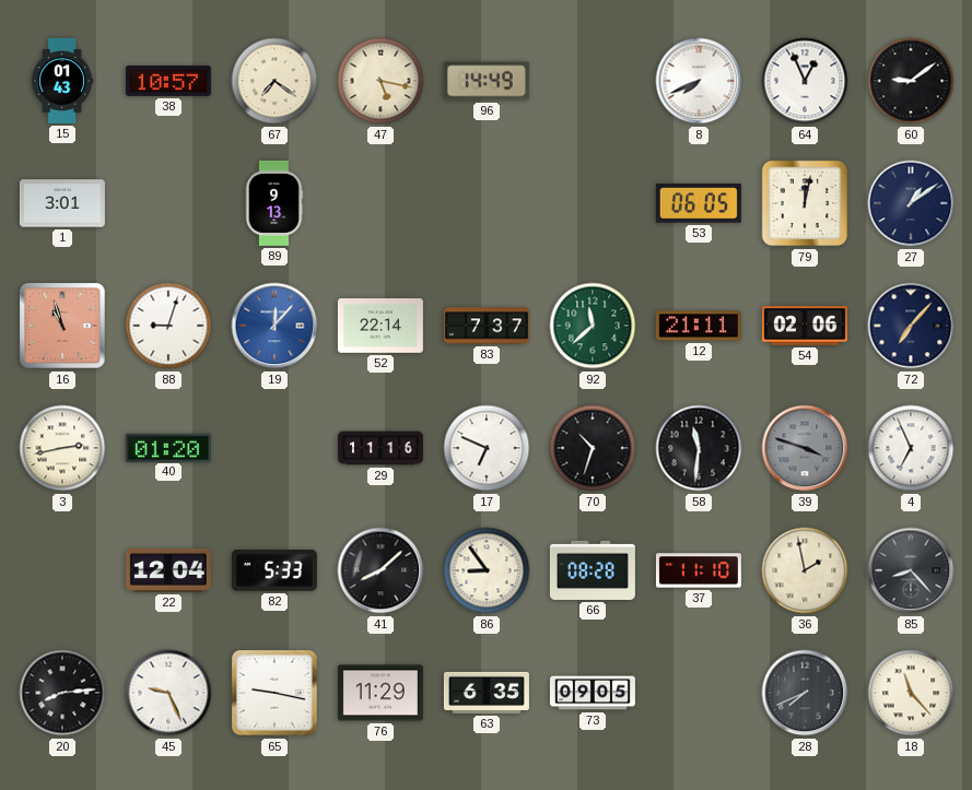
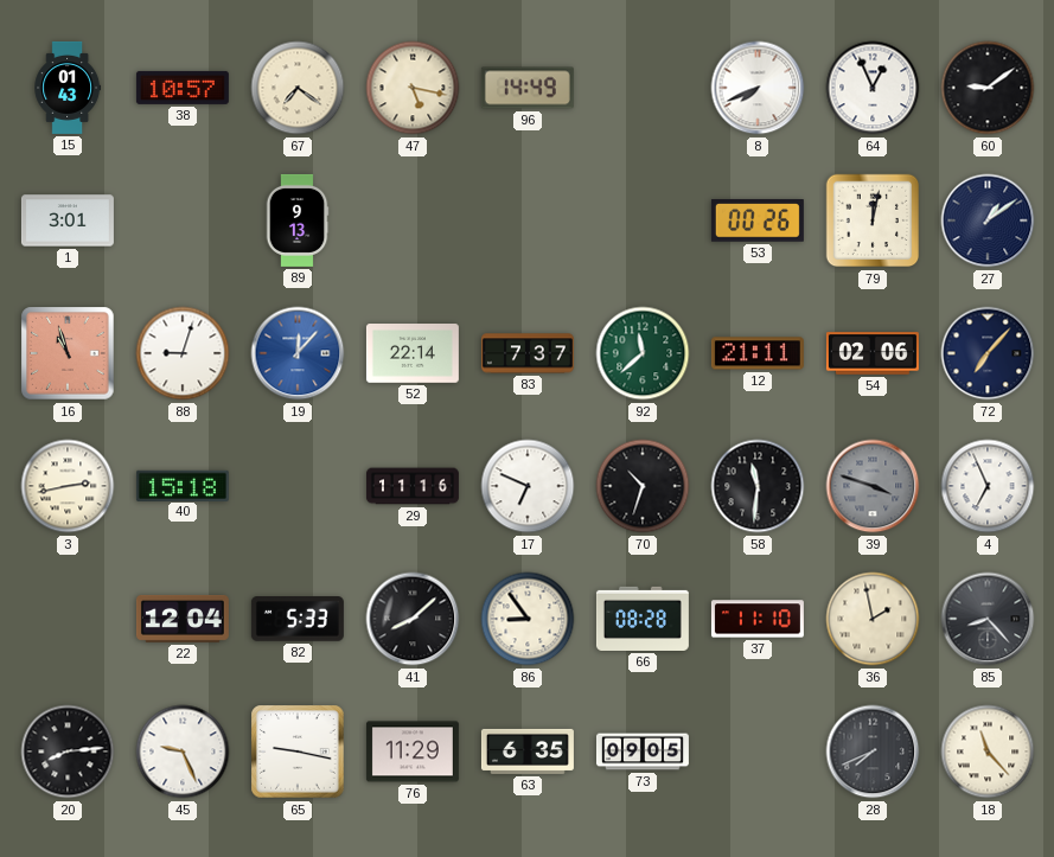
53: 06:05 -> 00:26
40: 01:20 -> 15:18
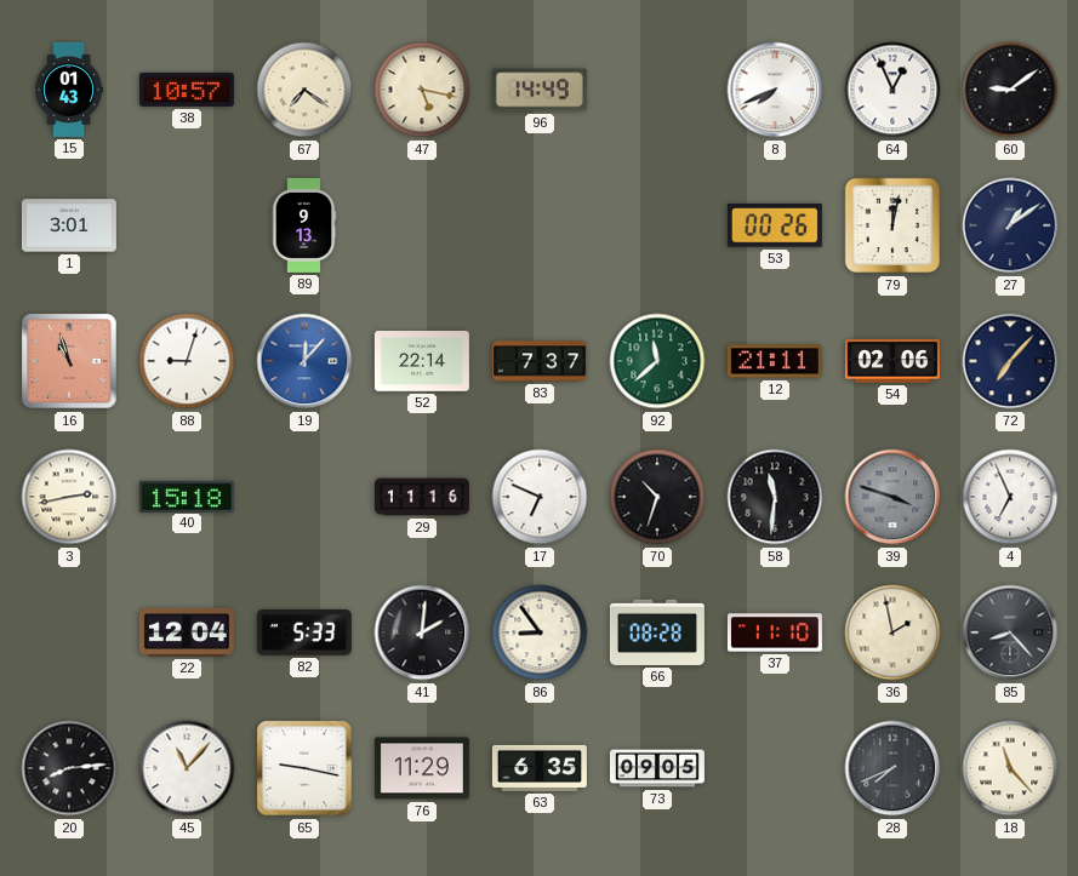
41: 8:08 -> 2:01
45: 9:26 -> 11:07
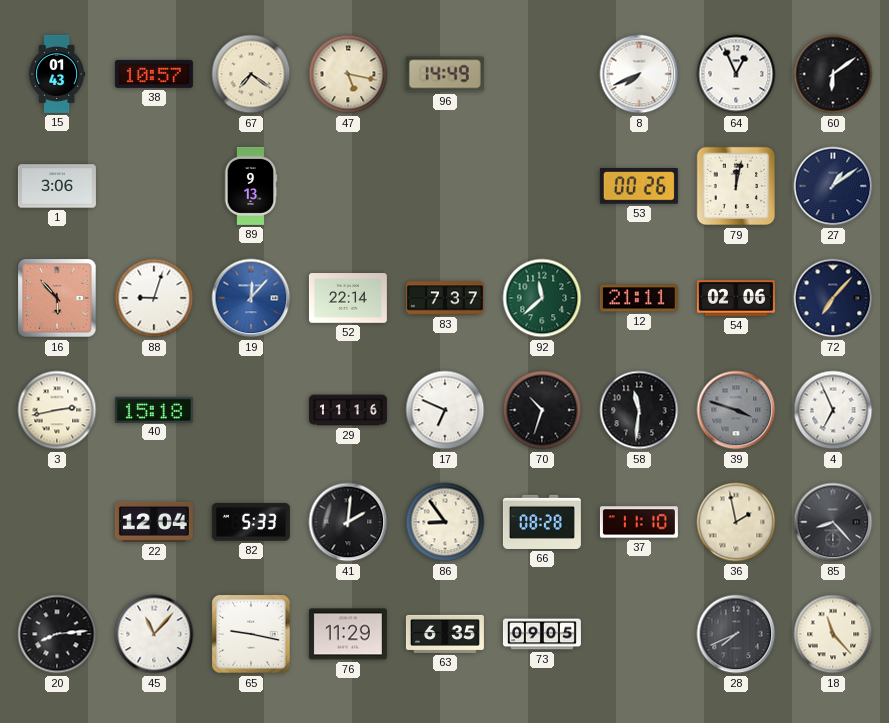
60: 9:09 -> 6:09
1: 3:01 -> 3:06
16: 10:57 -> 5:53
